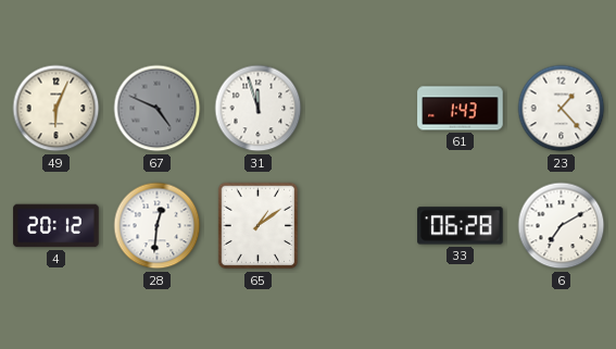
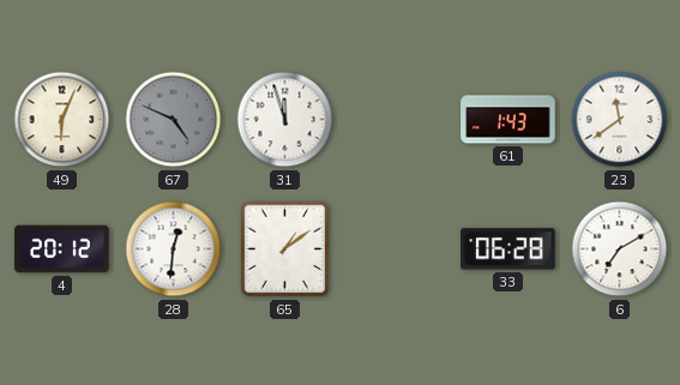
23: 1:23 -> 11:39
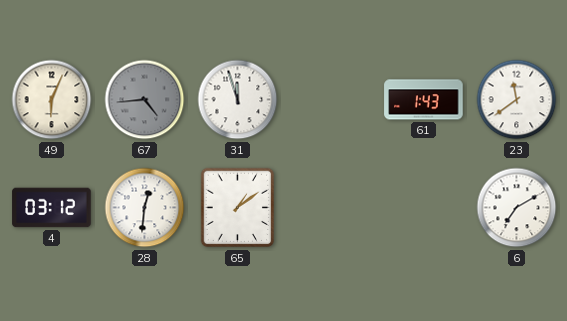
67: 4:49 -> 4:44
4: 20:12 -> 03:12
33: 06:28 -> none
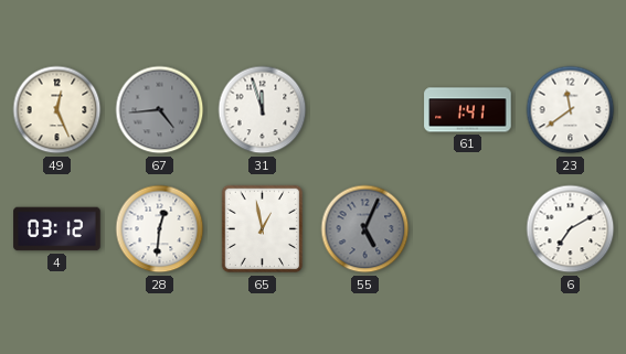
49: 6:04 -> 12:26
61: 1:43 -> 1:41
65: 1:09 -> 12:58
55: none -> 5:04
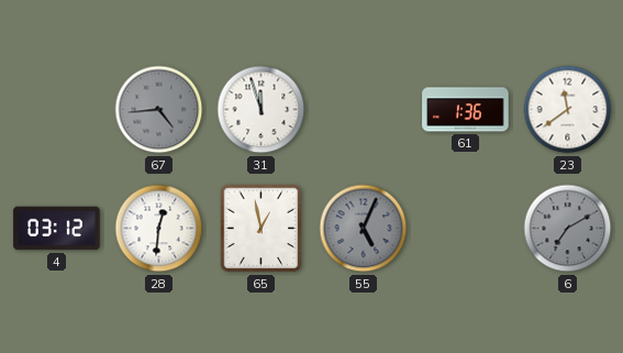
49: 12:26 -> none
61: 1:41 -> 1:36
6 dial: white -> grey
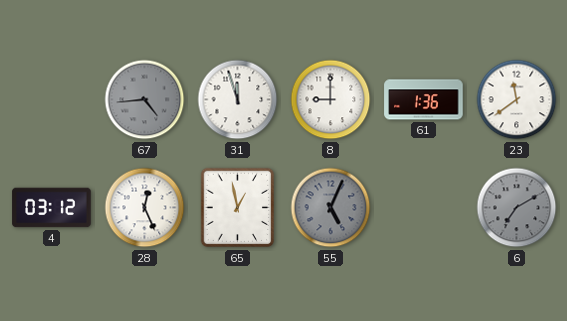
8: none -> 9:00
28: 12:31 -> 12:26
